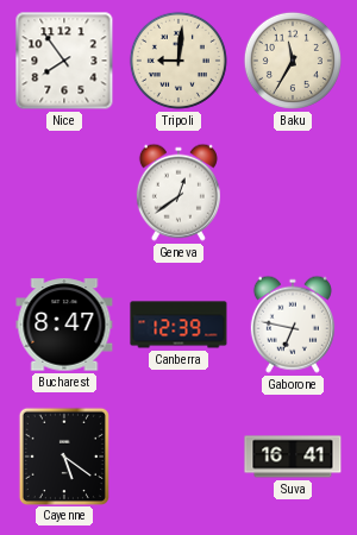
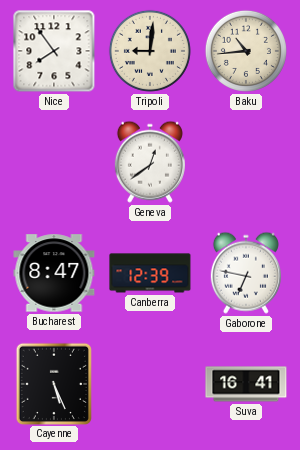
Baku: 11:35 -> 10:44
Cayenne: 5:21 -> 5:26
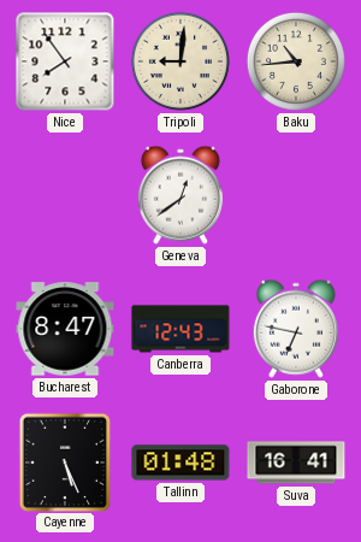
Canberra: 12:39 -> 12:43
Tallinn: none -> 01:48
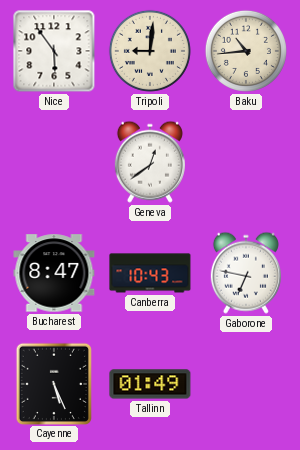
Nice: 7:54 -> 5:54
Canberra: 12:43 -> 10:43
Tallinn: 01:48 -> 01:49
Suva: 16:41 -> none
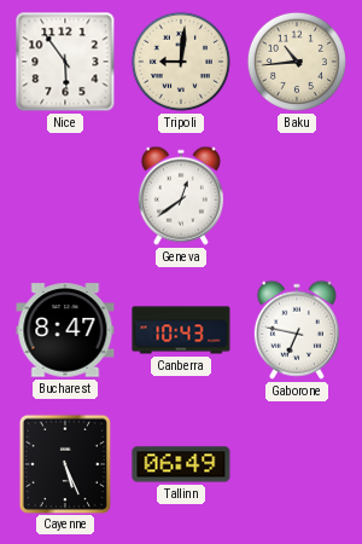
Tallinn: 01:49 -> 06:49
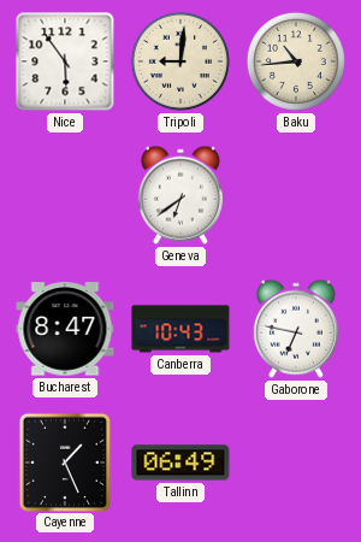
Geneva: 12:39 -> 6:39
Cayenne: 5:26 -> 1:26
